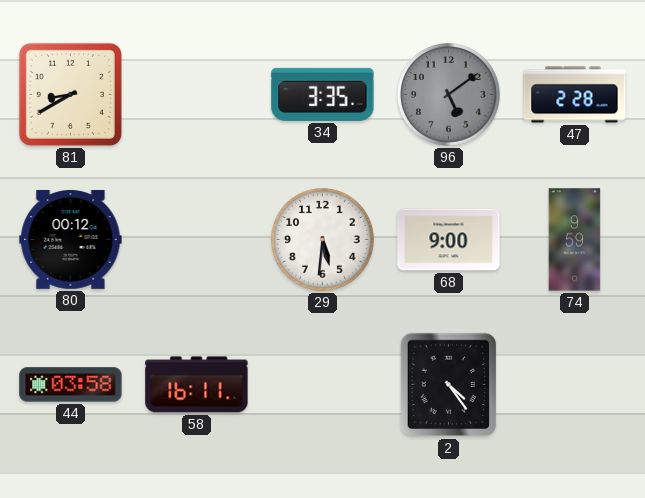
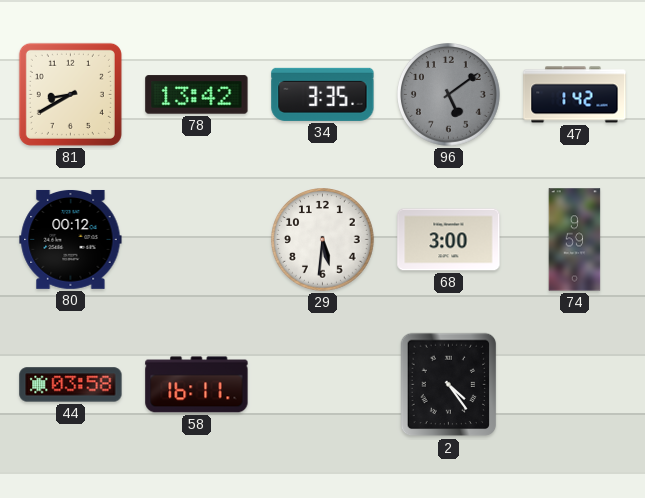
78: none -> 13:42
47: 2:28 -> 1:42
68: 9:00 -> 3:00
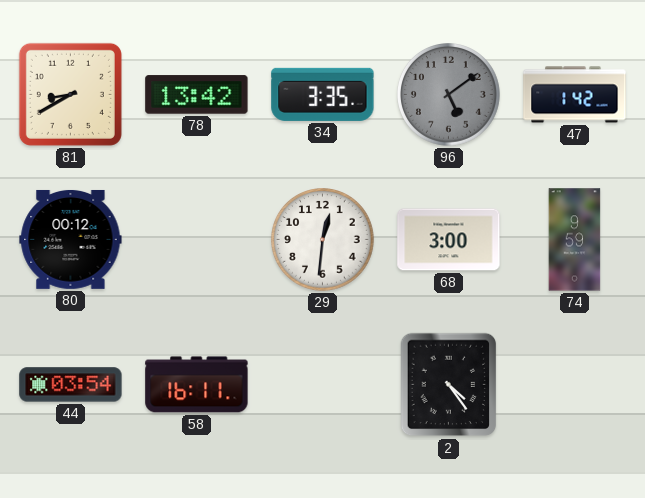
29: 5:31 -> 12:31
44: 03:58 -> 03:54
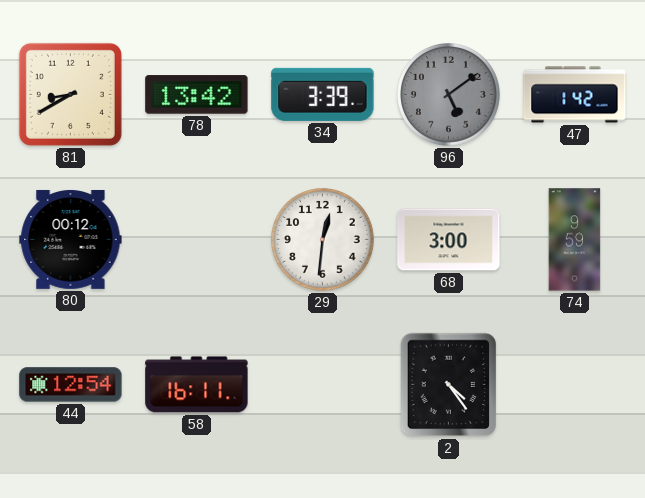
34: 3:35 -> 3:39
44: 03:54 -> 12:54
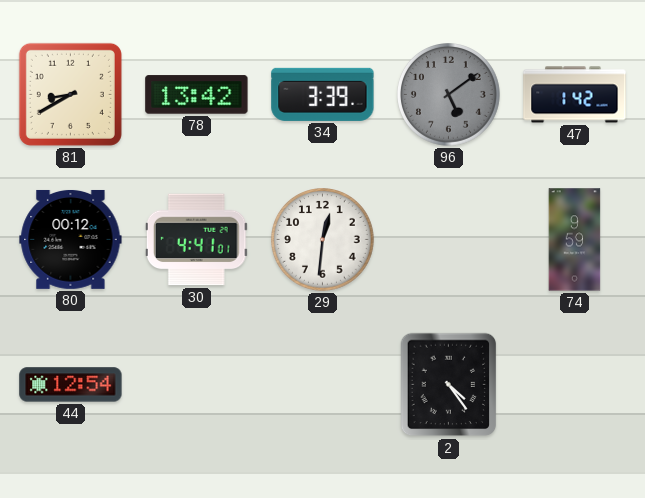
30: none -> 4:41
68: 3:00 -> none
58: 16:11 -> none
